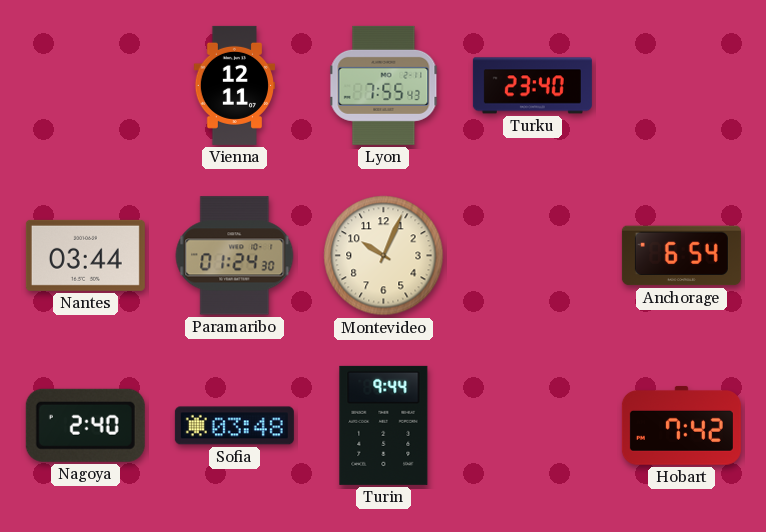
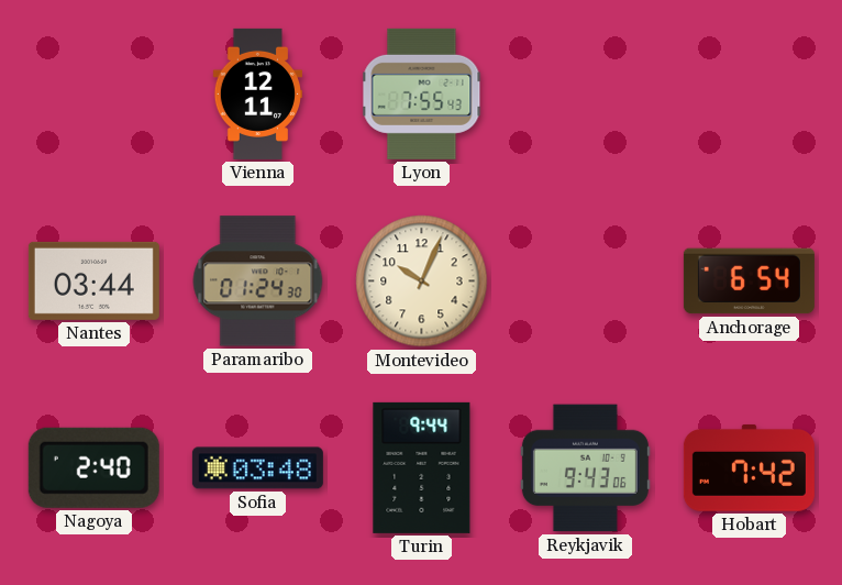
Turku: 23:40 -> none
Reykjavik: none -> 9:43
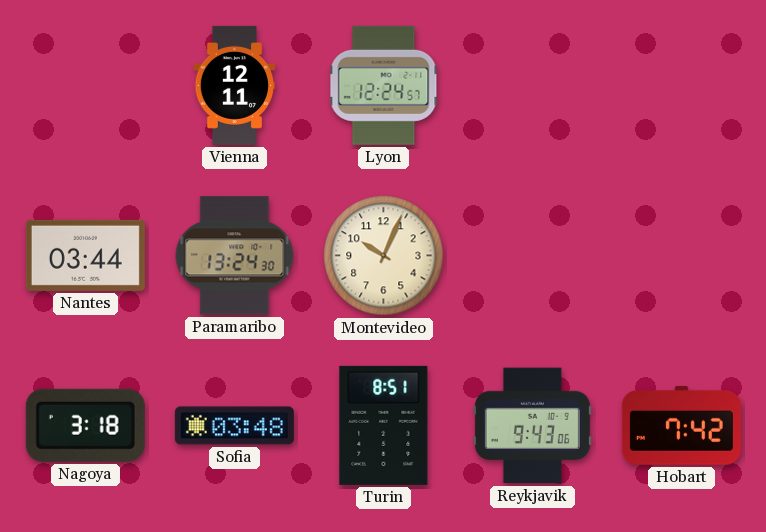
Lyon: 7:55 -> 12:24
Paramaribo: 01:24 -> 13:24
Anchorage: 6:54 -> none
Nagoya: 2:40 -> 3:18
Turin: 9:44 -> 8:51
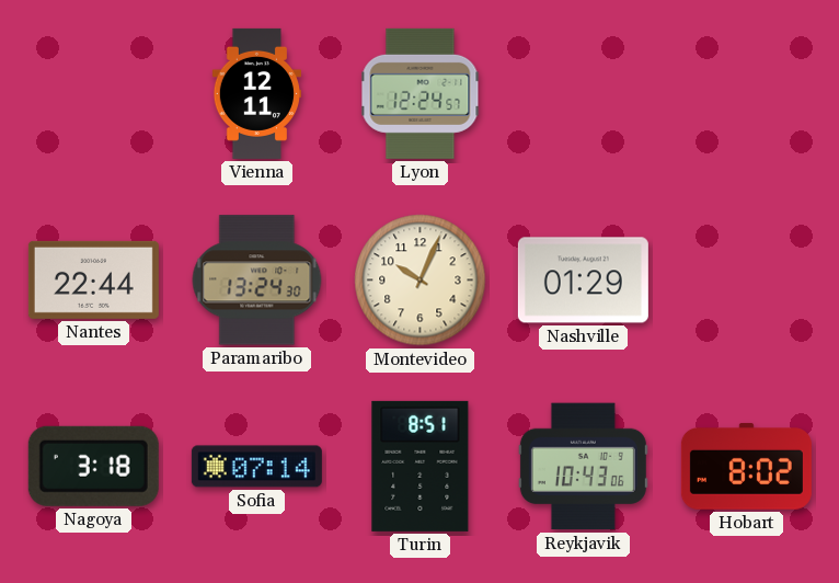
Nantes: 03:44 -> 22:44
Nashville: none -> 01:29
Sofia: 03:48 -> 07:14
Reykjavik: 9:43 -> 10:43
Hobart: 7:42 -> 8:02
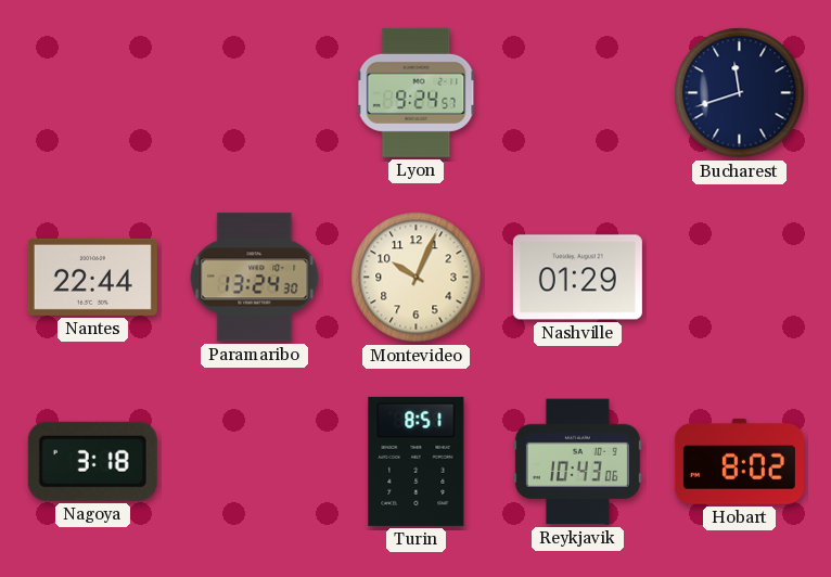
Vienna: 12:11 -> none
Lyon: 12:24 -> 9:24
Bucharest: none -> 11:42
Sofia: 07:14 -> none
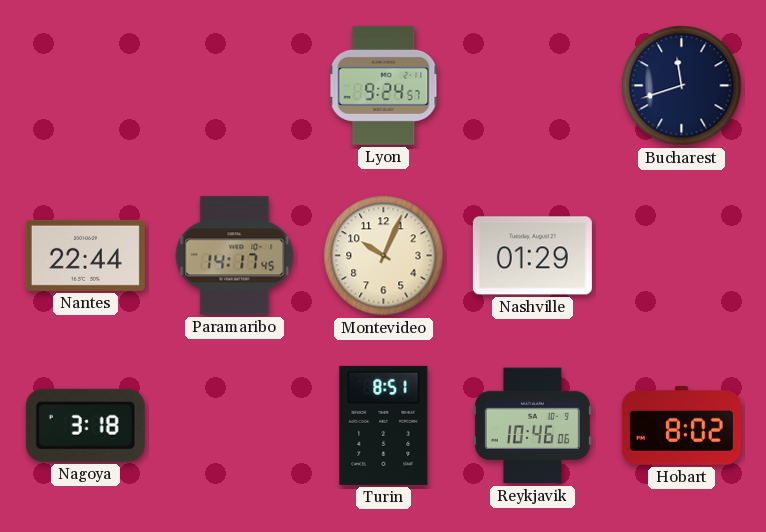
Paramaribo: 13:24 -> 14:17
Reykjavik: 10:43 -> 10:46
